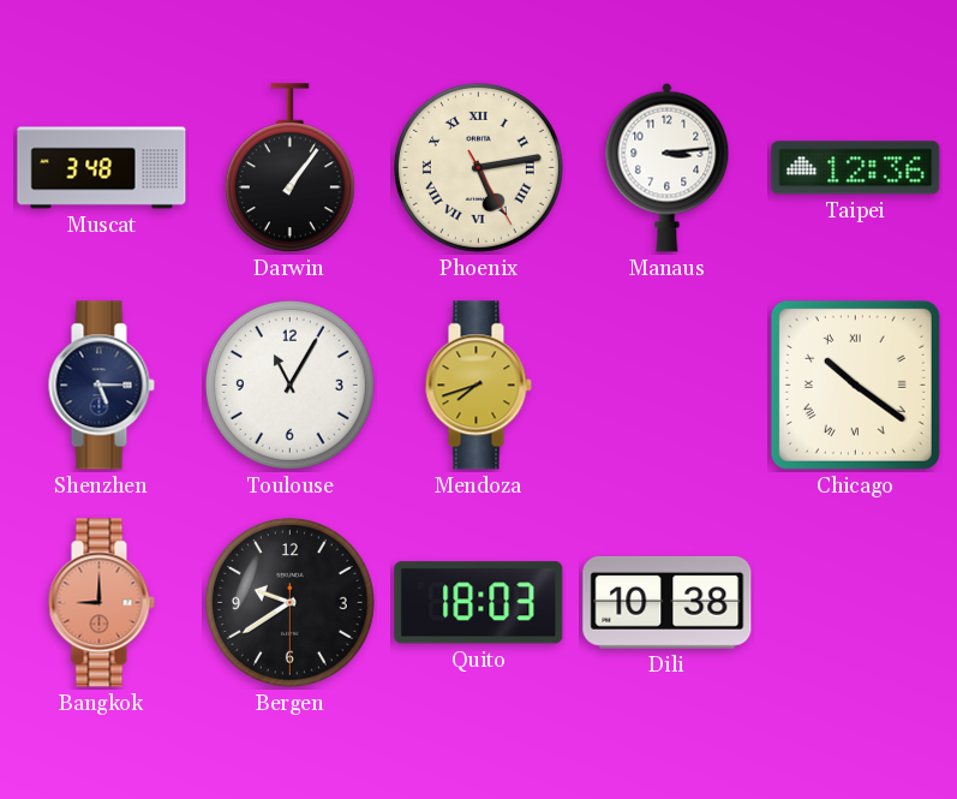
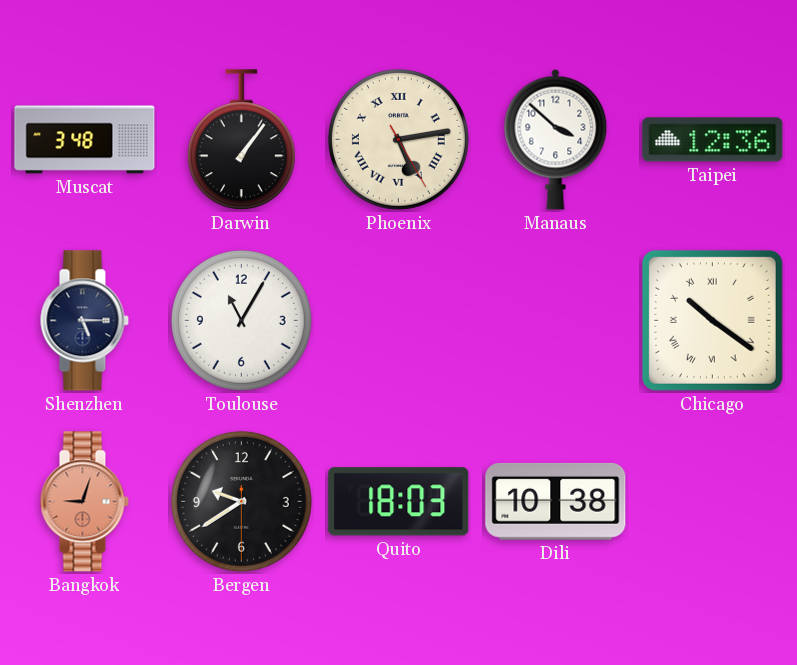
Manaus: 3:14 -> 3:52
Mendoza: 7:42 -> none
Bangkok: 9:00 -> 9:03
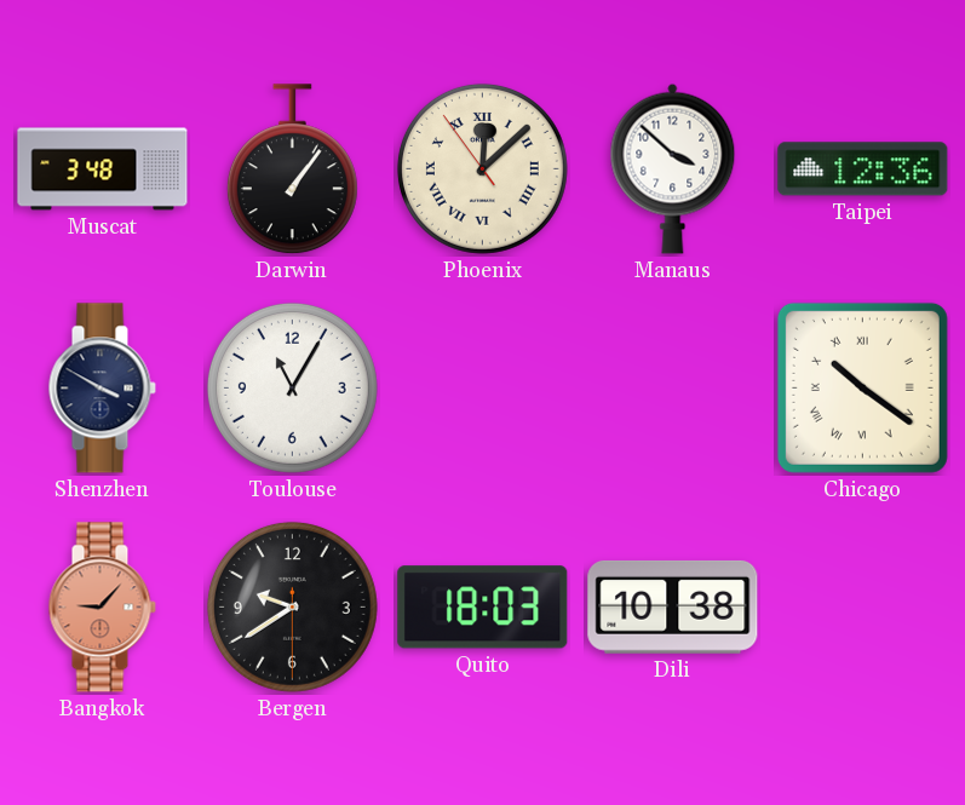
Phoenix: 5:13 -> 12:07
Shenzhen: 5:15 -> 3:50
Bangkok: 9:03 -> 9:07
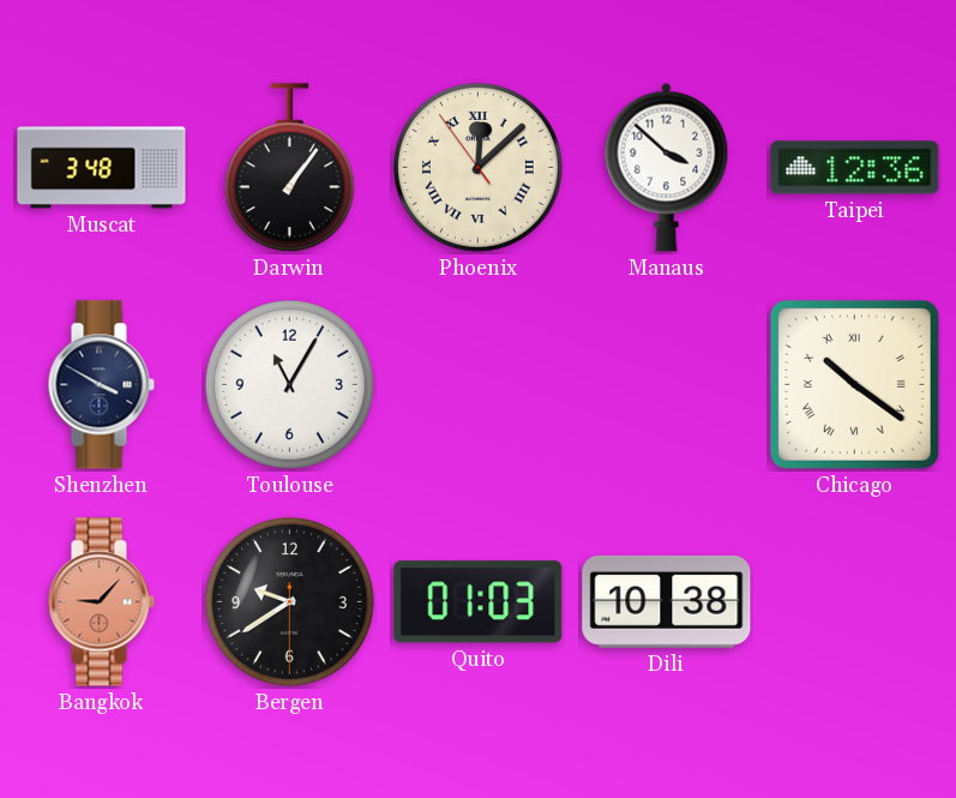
Quito: 18:03 -> 01:03
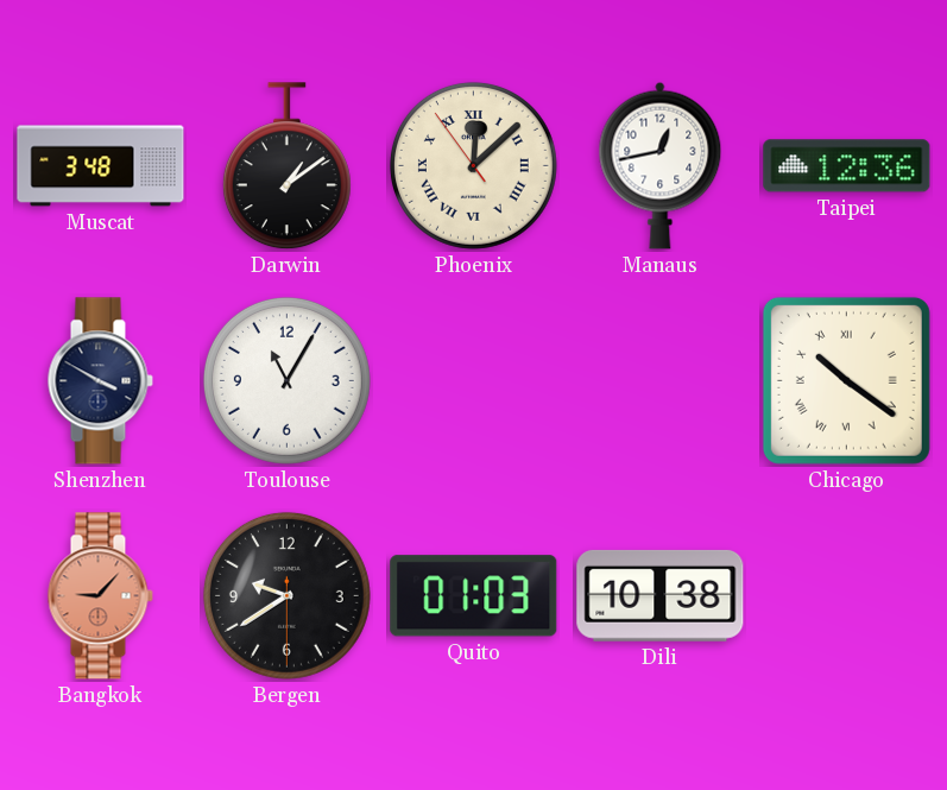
Darwin: 1:06 -> 1:09
Manaus: 3:52 -> 12:43
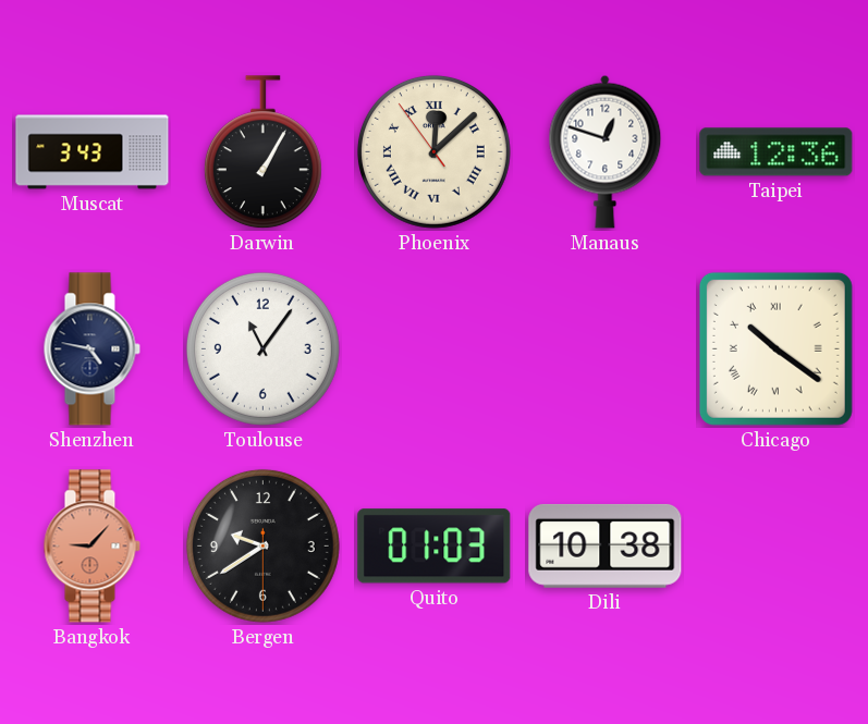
Muscat: 3:48 -> 3:43
Darwin: 1:09 -> 1:05
Manaus: 12:43 -> 12:48
Shenzhen: 3:50 -> 4:47
Toulouse: 11:05 -> 11:06
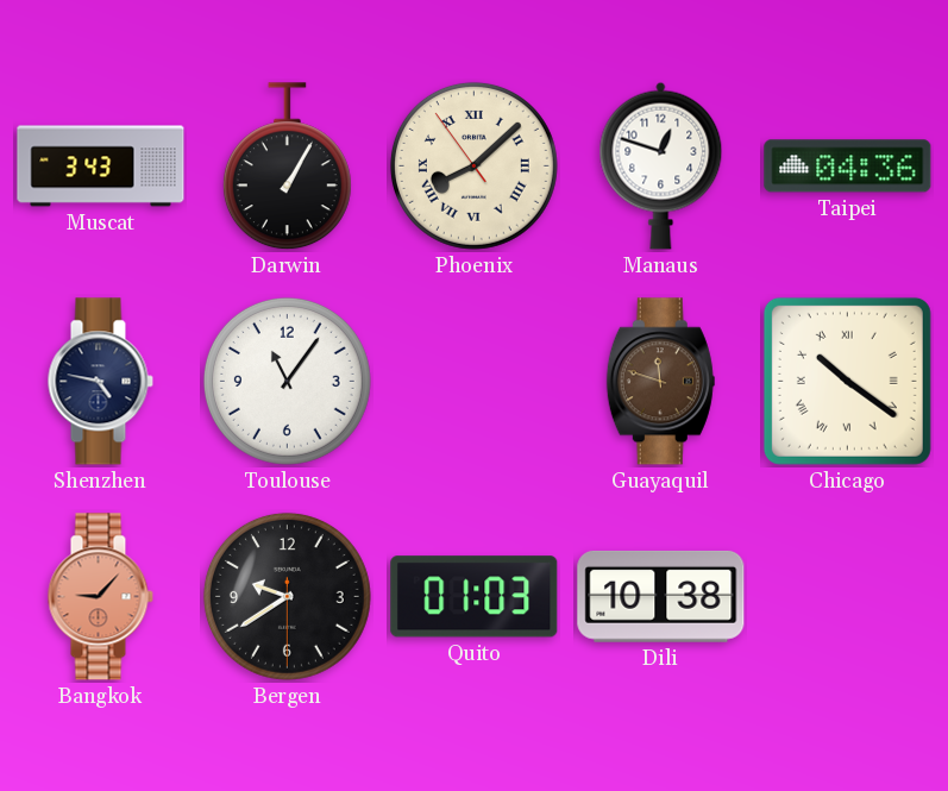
Phoenix: 12:07 -> 8:07
Taipei: 12:36 -> 04:36
Guayaquil: none -> 11:48
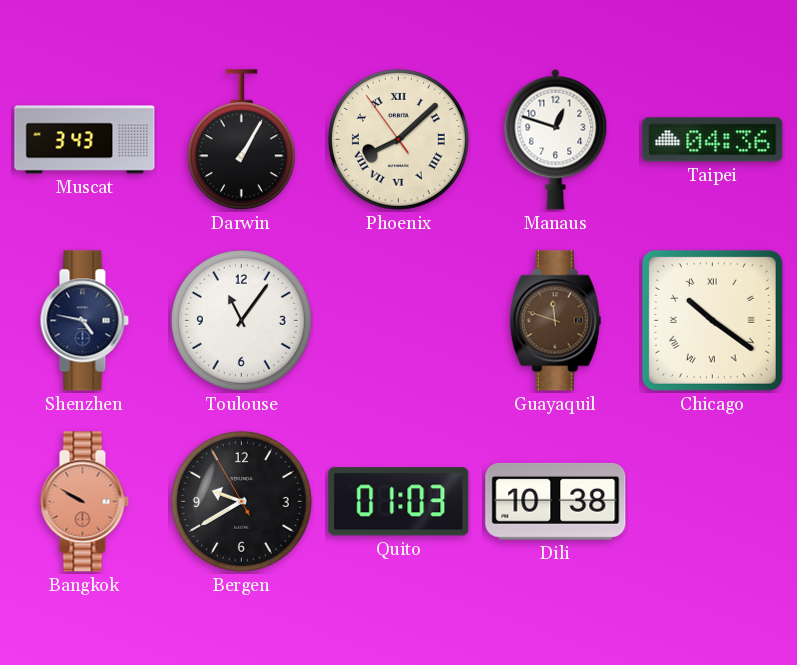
Bangkok: 9:07 -> 9:50
Bergen: 9:39:30 -> 9:39:55
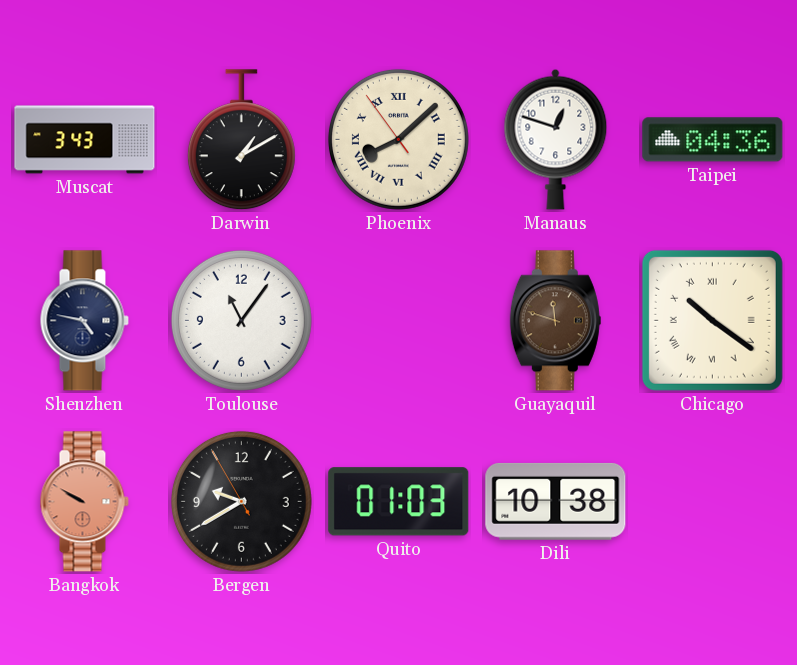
Darwin: 1:05 -> 1:10
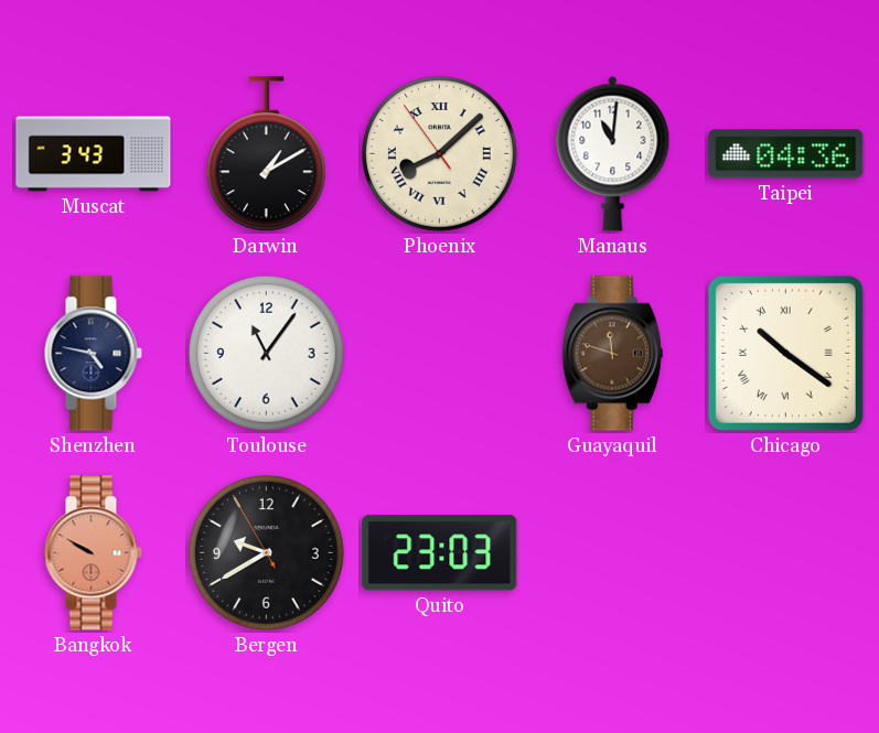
Manaus: 12:48 -> 11:01
Quito: 01:03 -> 23:03
Dili: 10:38 -> none
